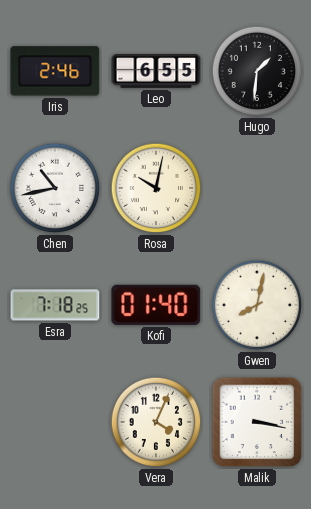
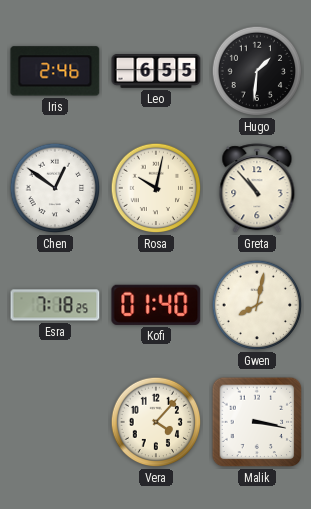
Chen: 10:43 -> 12:51
Greta: none -> 10:53
Vera: 4:04 -> 4:07
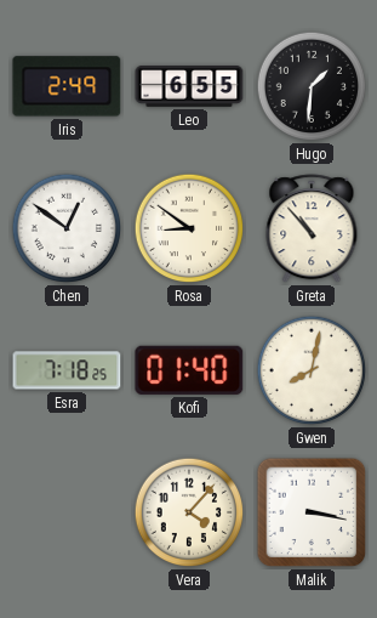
Iris: 2:46 -> 2:49
Rosa: 10:02 -> 8:51
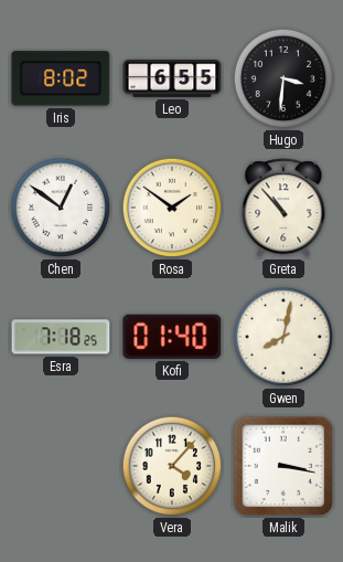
Iris: 2:49 -> 8:02
Hugo: 1:31 -> 3:31
Rosa: 8:51 -> 1:51
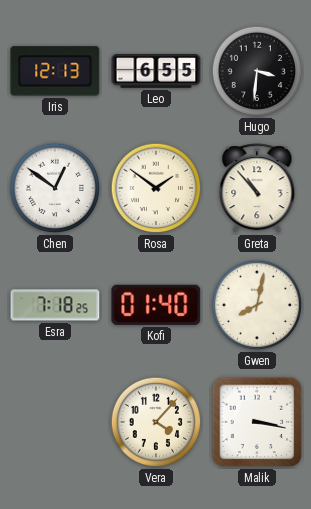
Iris: 8:02 -> 12:13
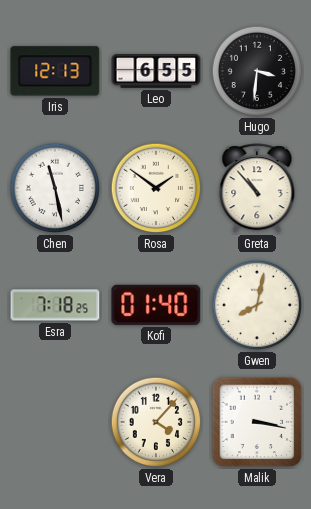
Chen: 12:51 -> 11:28
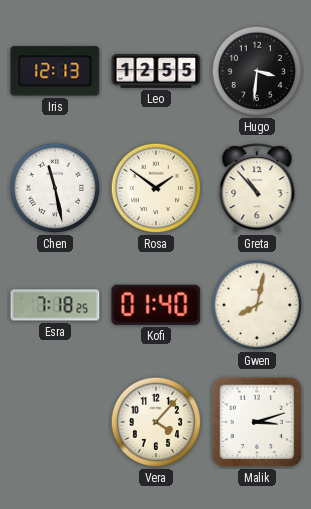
Leo: 6:55 -> 12:55
Malik: 3:17 -> 3:12
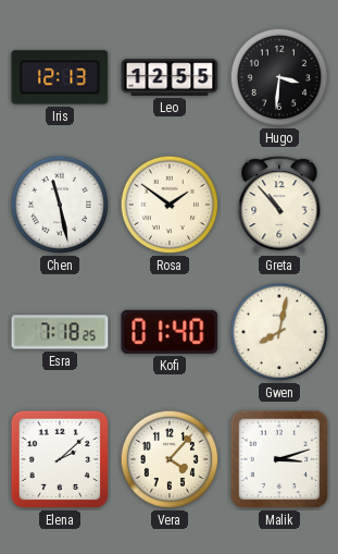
Elena: none -> 2:08
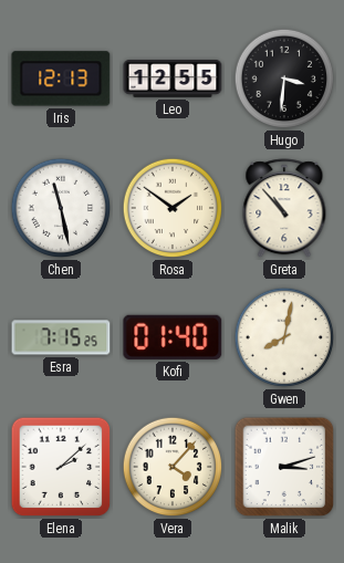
Esra: 7:18 -> 7:15
